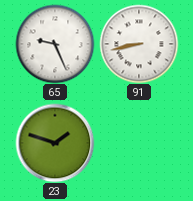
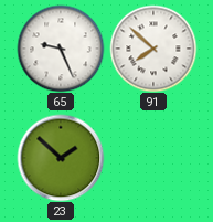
91: 8:43 -> 7:52
23: 1:48 -> 1:52
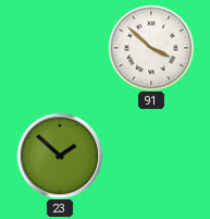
65: 9:26 -> none
91: 7:52 -> 3:52
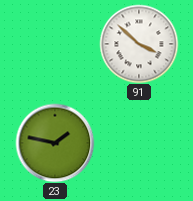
23: 1:52 -> 1:47
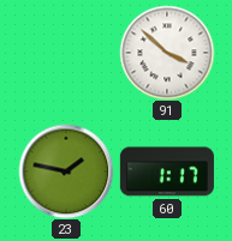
60: none -> 1:17
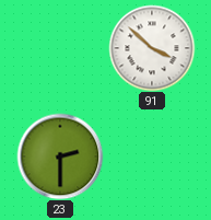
23: 1:47 -> 2:30
60: 1:17 -> none
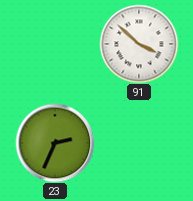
23: 2:30 -> 2:34
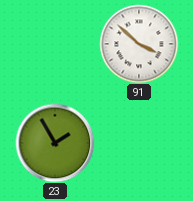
23: 2:34 -> 1:55
